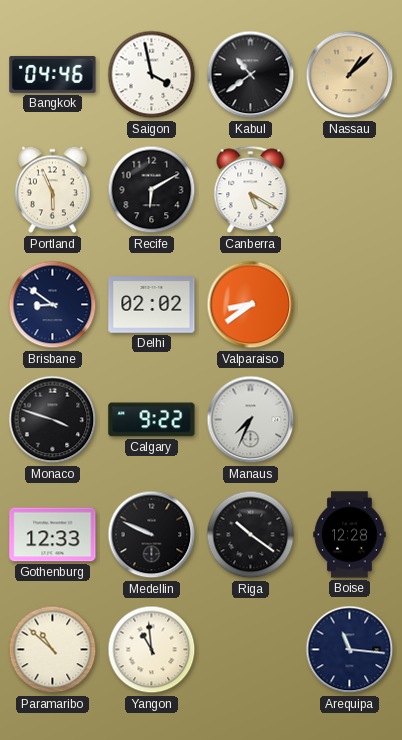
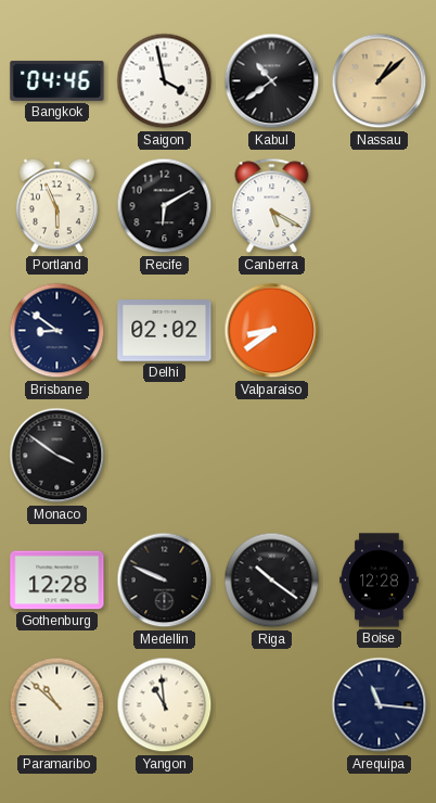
Monaco: 3:48 -> 3:51
Calgary: 9:22 -> none
Manaus: 7:34 -> none
Gothenburg: 12:33 -> 12:28
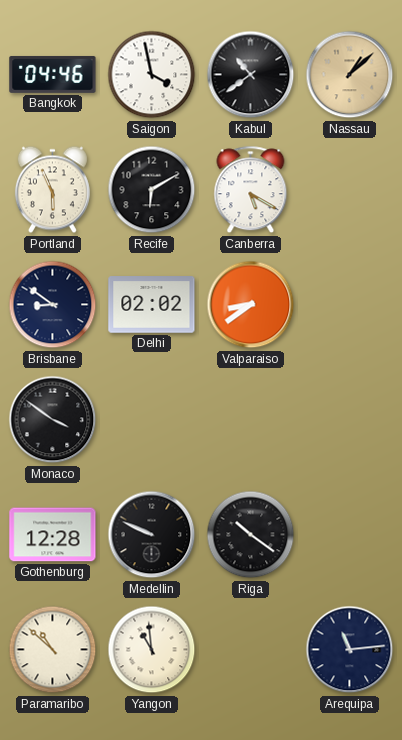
Boise: 12:28 -> none
Arequipa: 11:16 -> 11:14
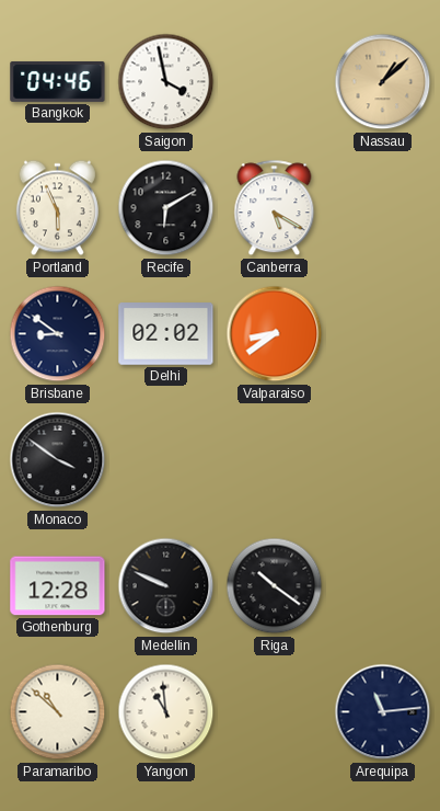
Kabul: 10:39 -> none
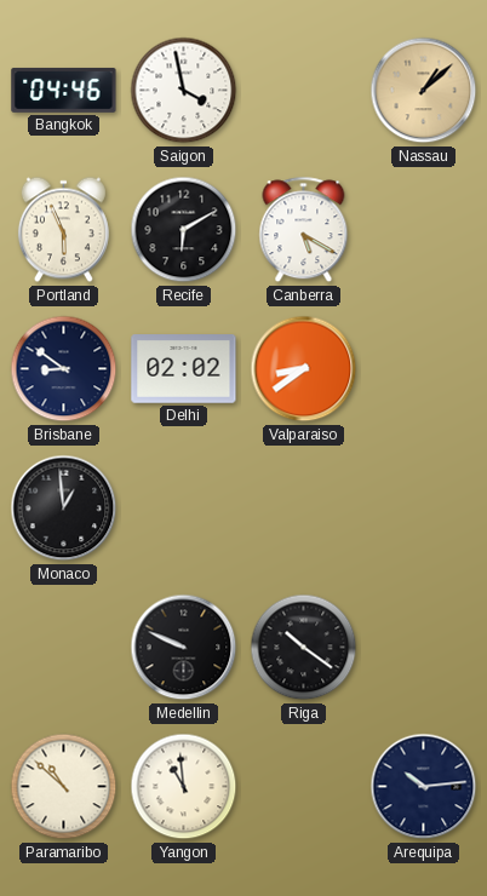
Monaco: 3:51 -> 12:59
Gothenburg: 12:28 -> none
Arequipa: 11:14 -> 10:14
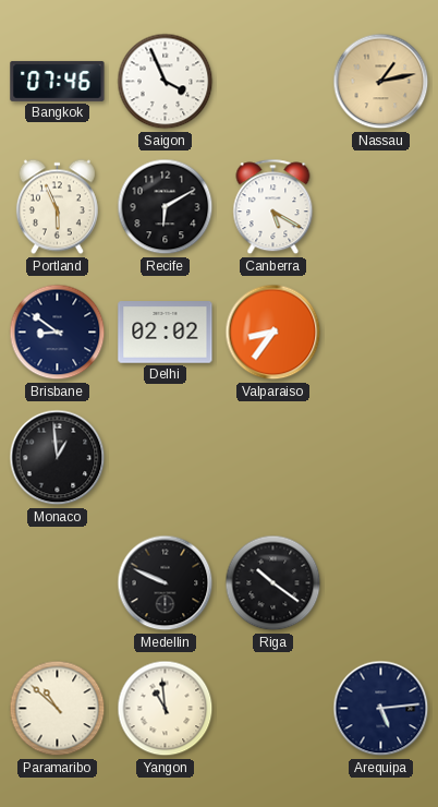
Bangkok: 04:46 -> 07:46
Saigon: 3:58 -> 3:56
Nassau: 1:08 -> 1:13
Valparaiso: 8:39 -> 8:36
Arequipa: 10:14 -> 5:14
